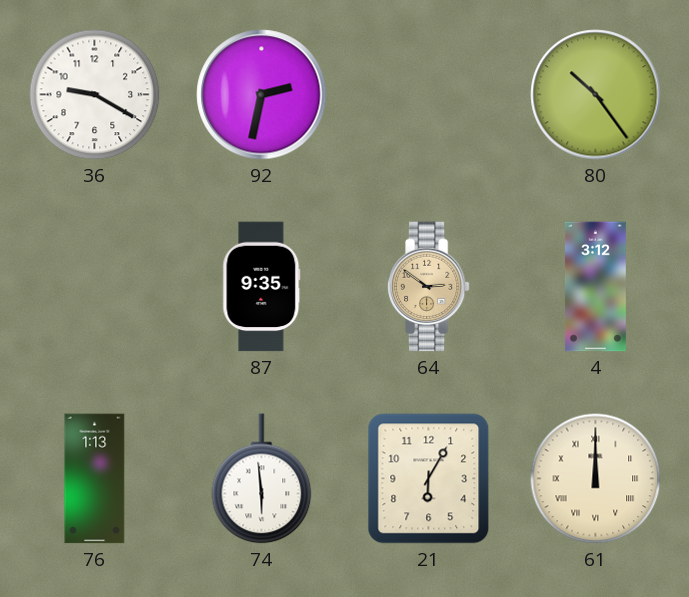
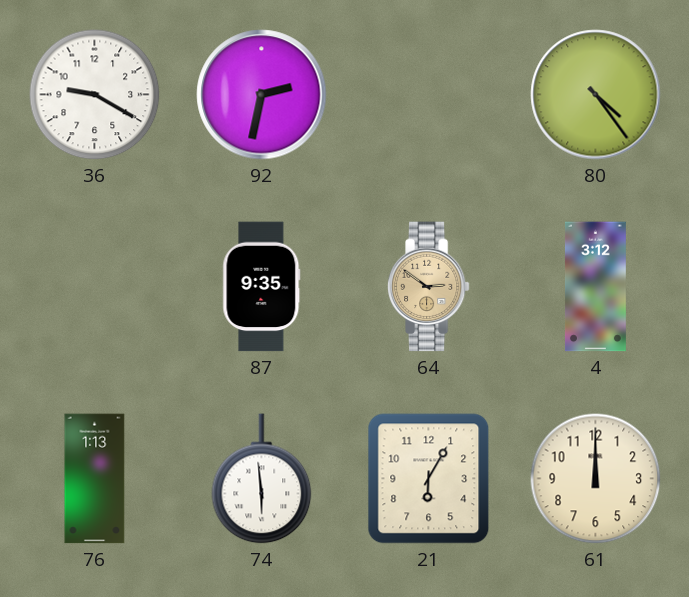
80: 10:24 -> 4:24
61 numerals: Roman -> Arabic
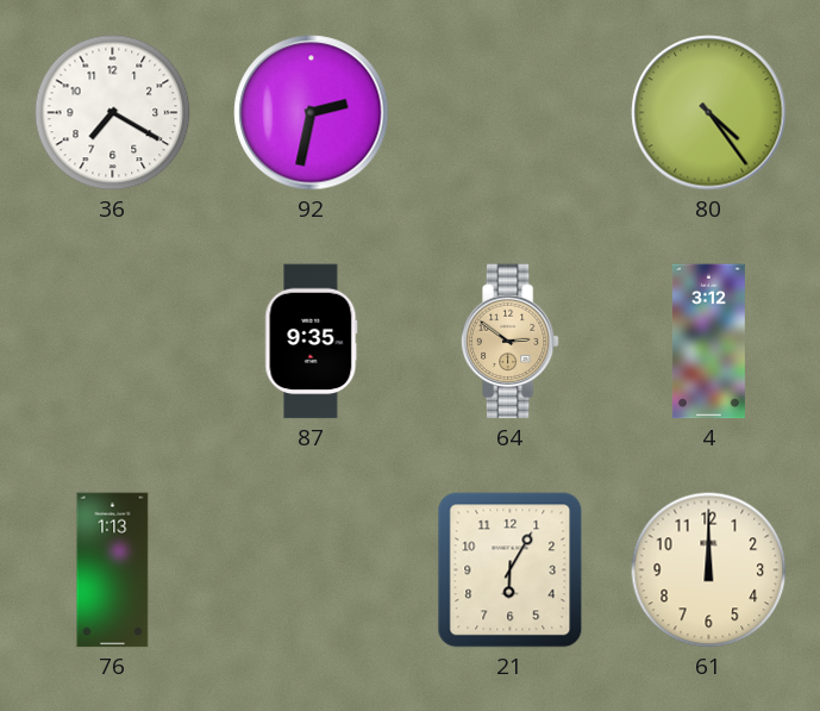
36: 9:20 -> 7:20
74: 5:59 -> none
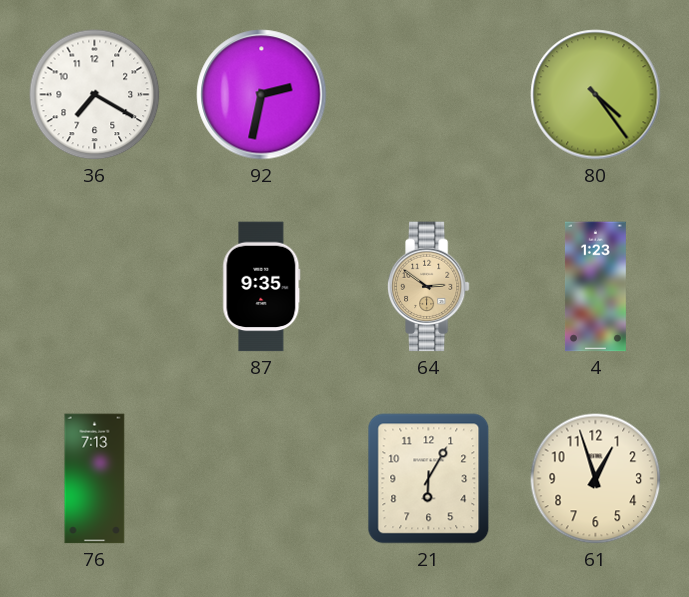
4: 3:12 -> 1:23
76: 1:13 -> 7:13
61: 12:00 -> 12:57
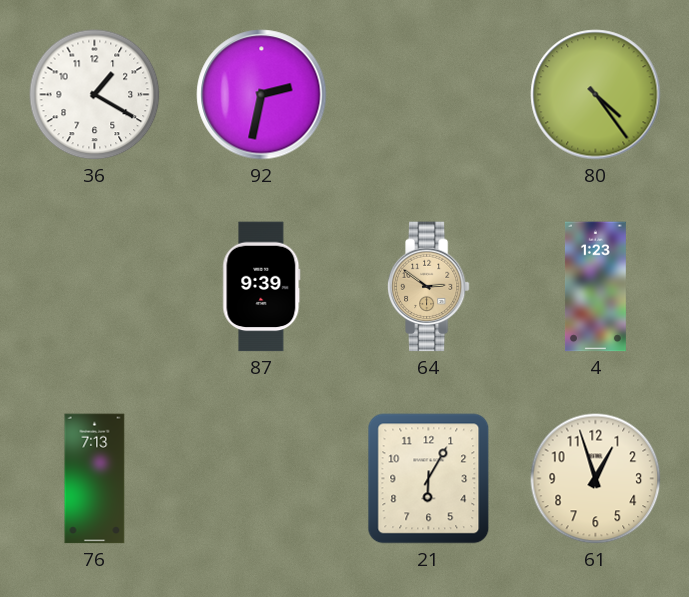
36: 7:20 -> 1:20
87: 9:35 -> 9:39
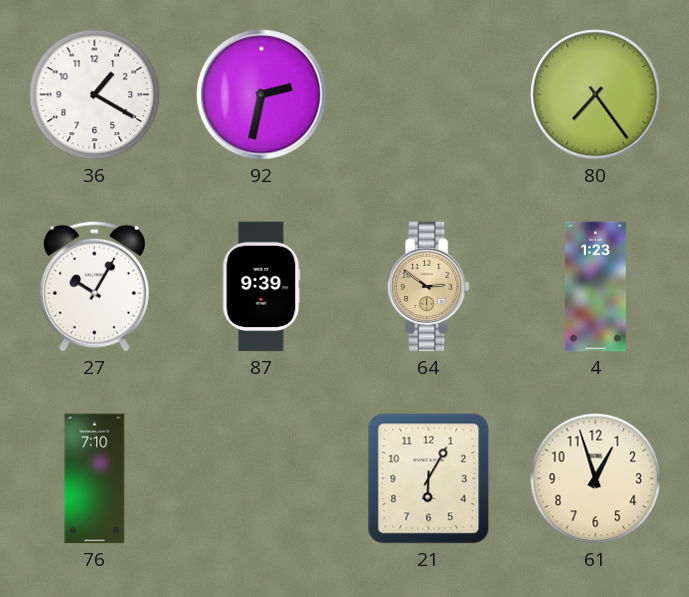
80: 4:24 -> 7:24
27: none -> 10:05
76: 7:13 -> 7:10
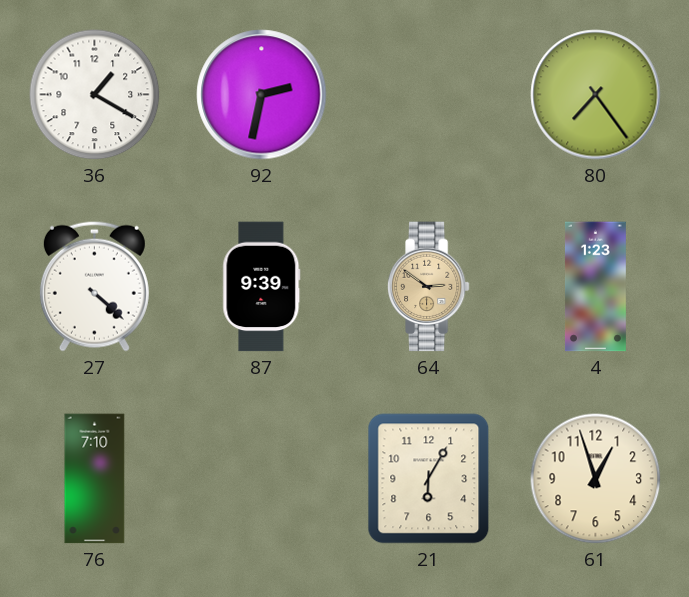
27: 10:05 -> 4:22
